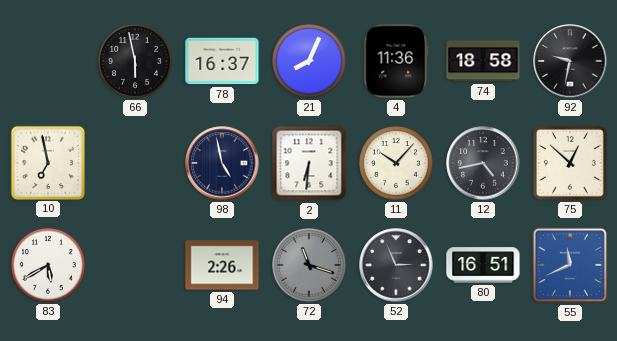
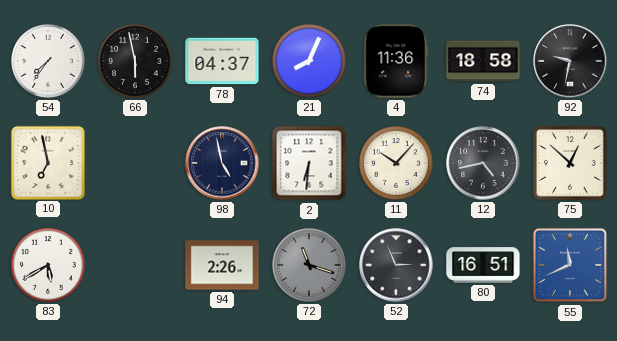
54: none -> 7:36
78: 16:37 -> 04:37
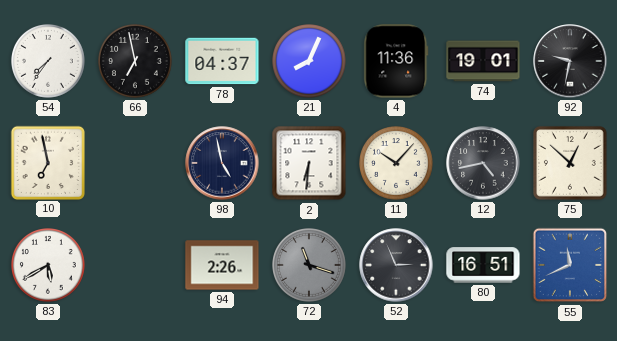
66: 5:58 -> 6:58
74: 18:58 -> 19:01
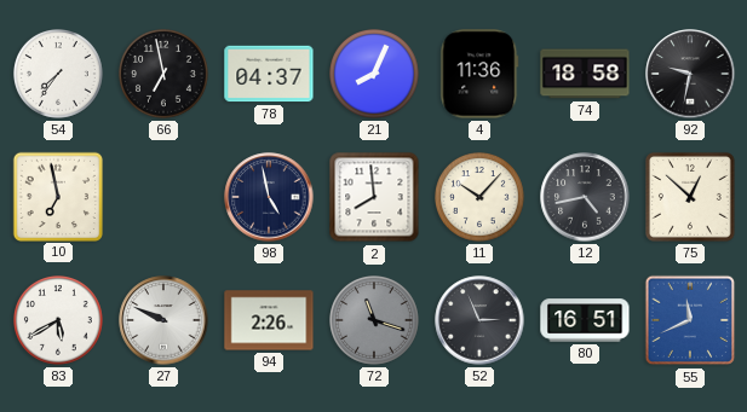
74: 19:01 -> 18:58
2: 6:31 -> 7:59
27: none -> 9:49
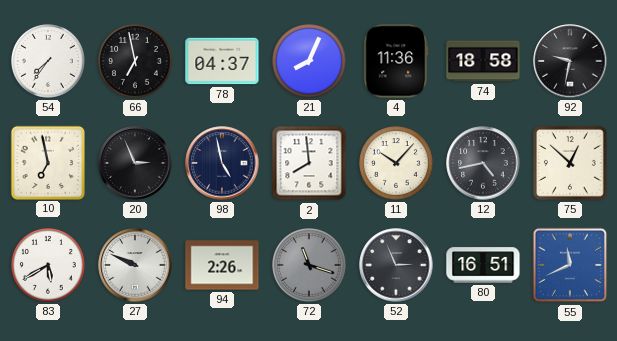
20: none -> 2:56
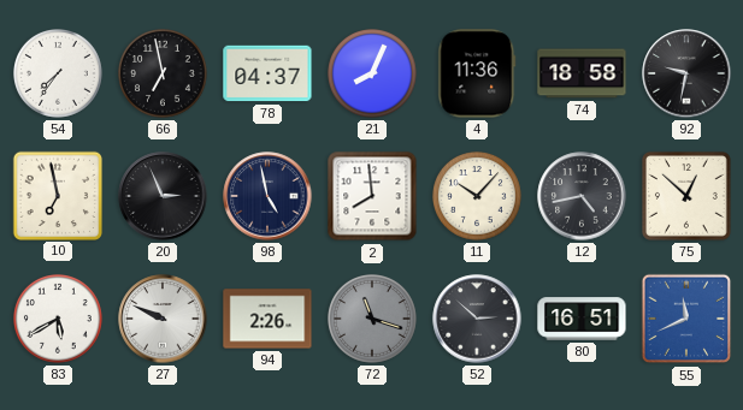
52: 2:56 -> 2:52
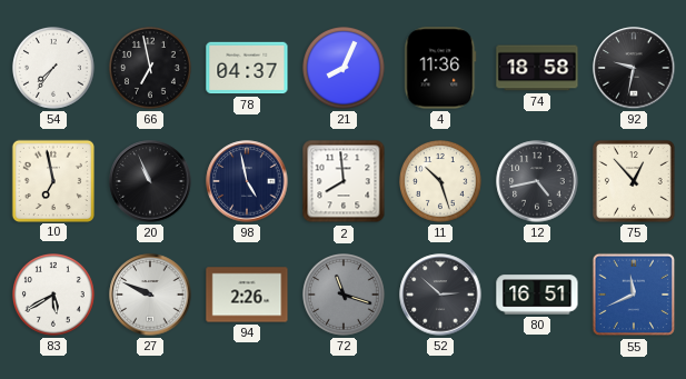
20: 2:56 -> 10:56
11: 10:07 -> 10:27
75: 12:52 -> 12:53
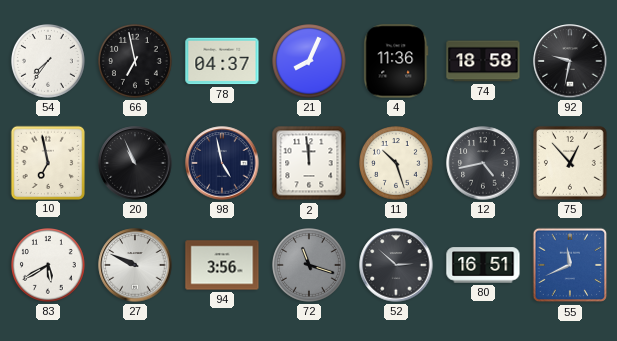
2: 7:59 -> 11:59
94: 2:26 -> 3:56
